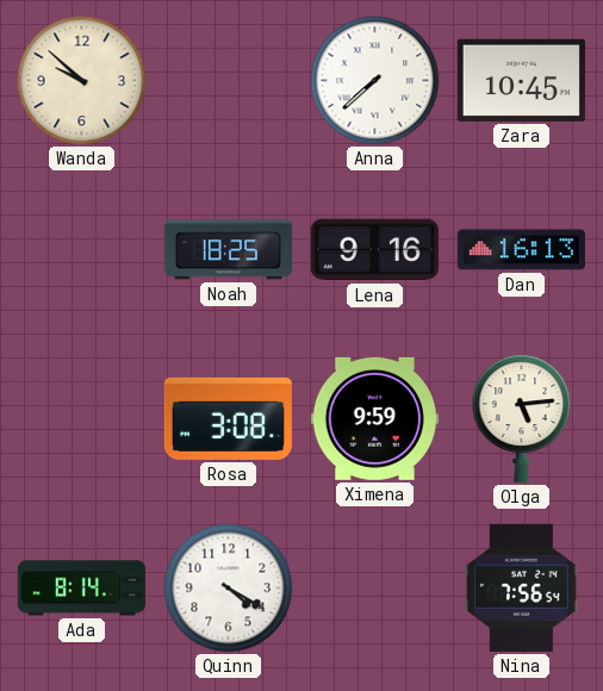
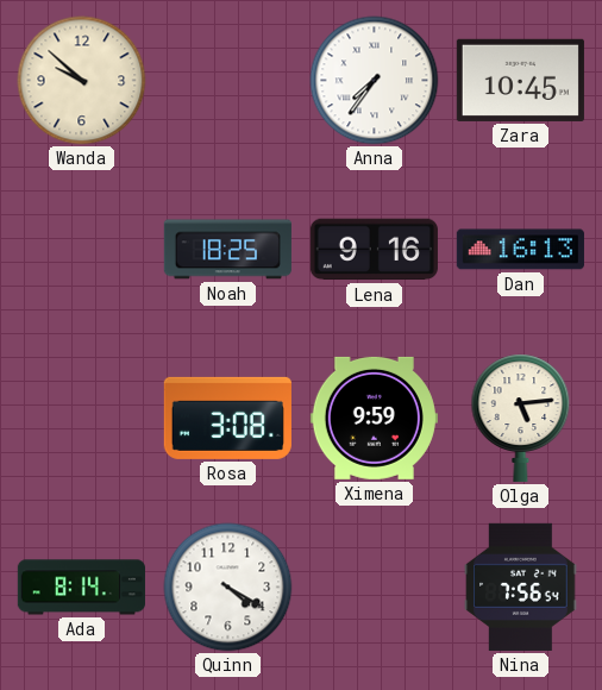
Anna: 7:38 -> 7:36
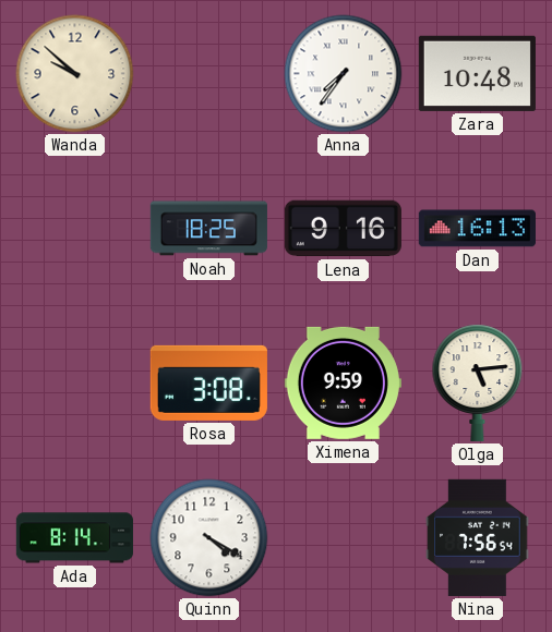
Zara: 10:45 -> 10:48
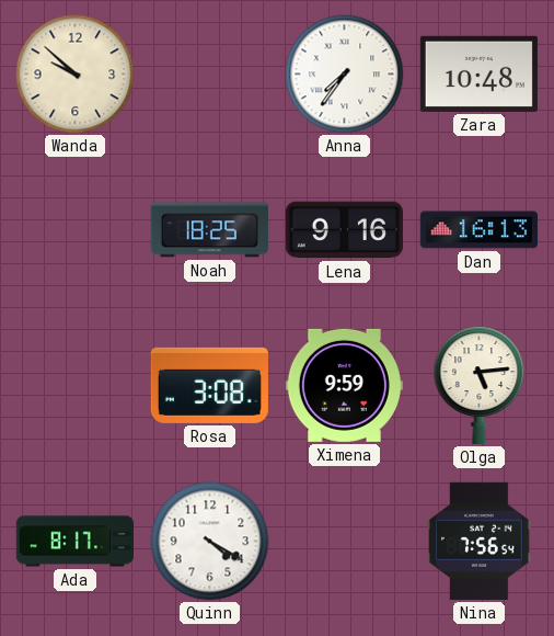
Ada: 8:14 -> 8:17
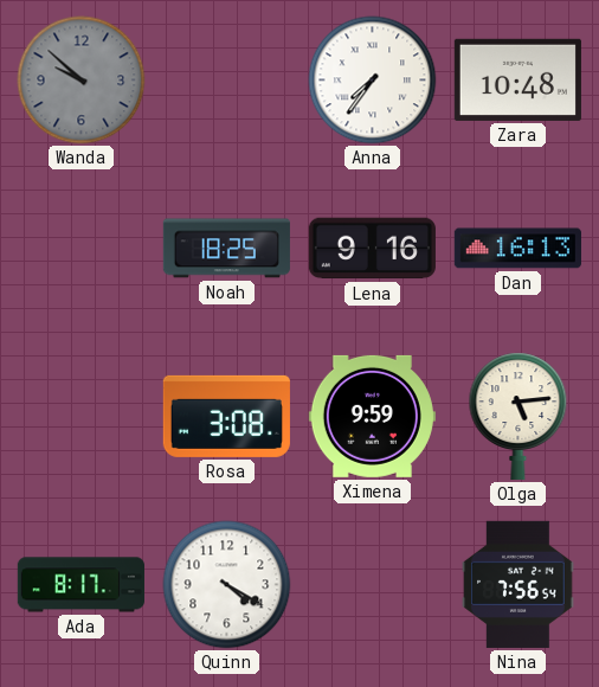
Wanda dial: cream -> grey
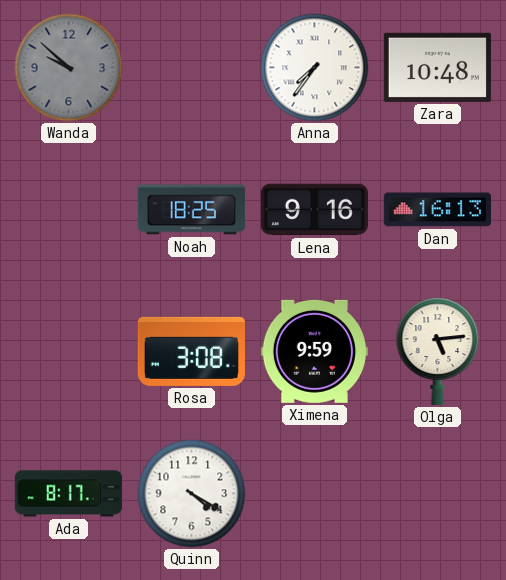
Nina: 7:56 -> none
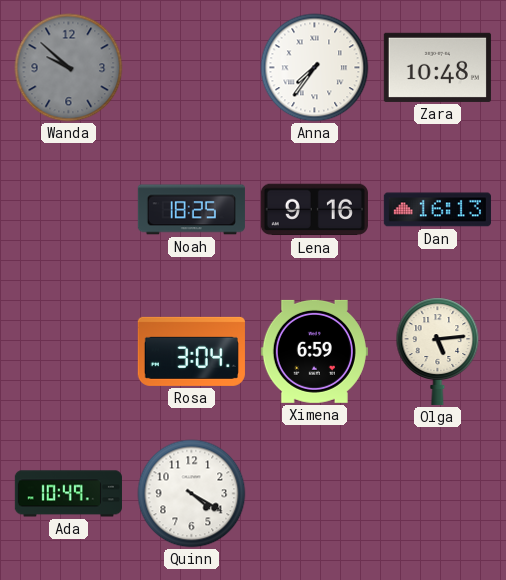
Rosa: 3:08 -> 3:04
Ximena: 9:59 -> 6:59
Ada: 8:17 -> 10:49
